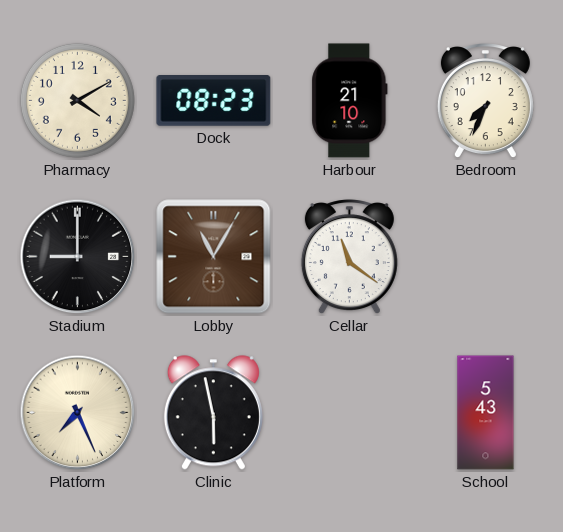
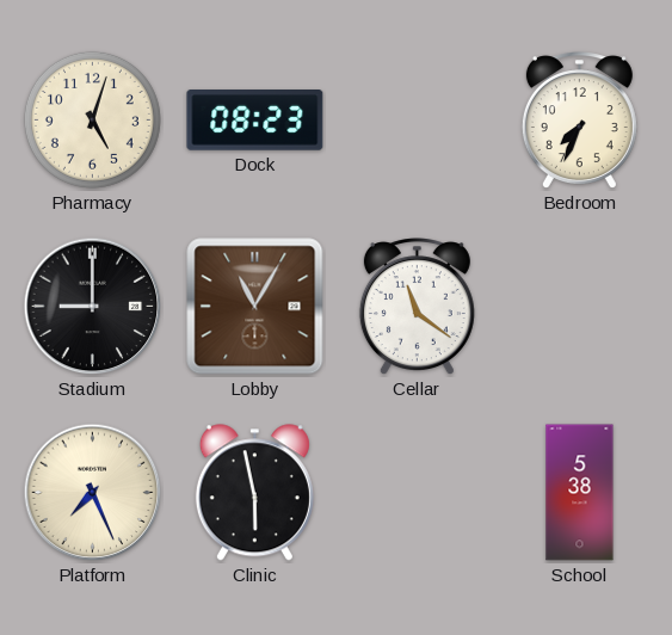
Pharmacy: 4:10 -> 5:03
Harbour: 21:10 -> none
School: 5:43 -> 5:38
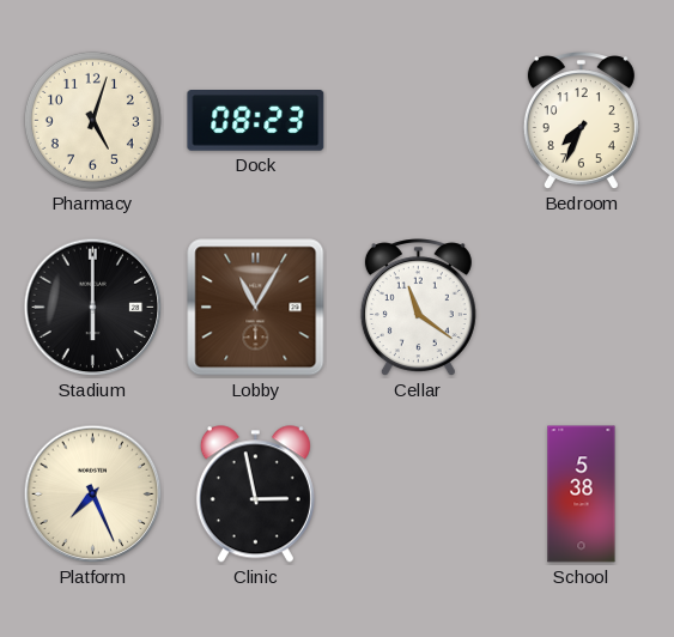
Stadium: 9:00 -> 6:00
Clinic: 5:58 -> 2:58
